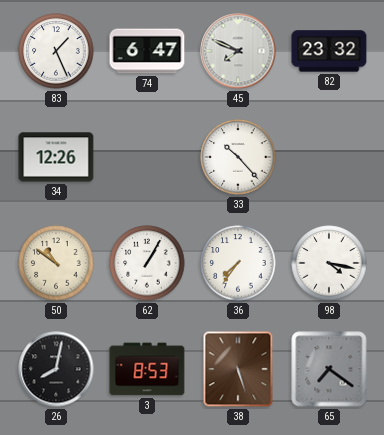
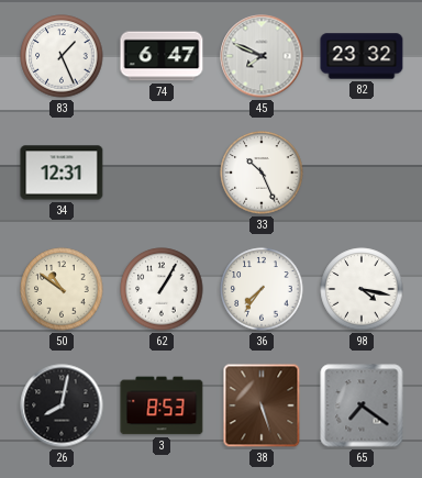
34: 12:26 -> 12:31
33: 10:23 -> 10:26
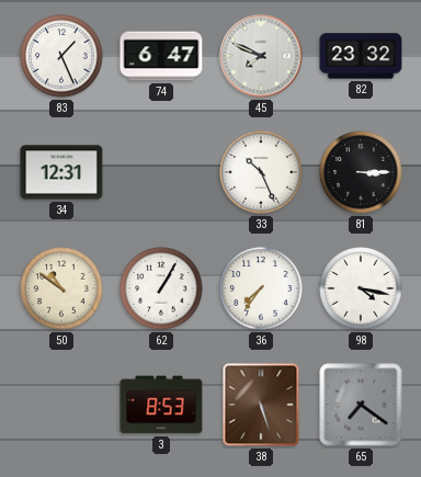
81: none -> 3:15
26: 8:02 -> none
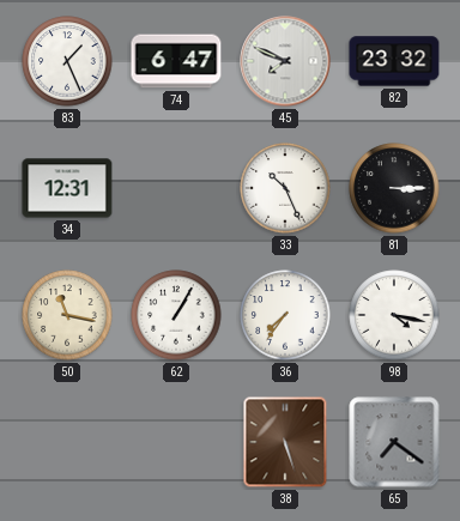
50: 10:51 -> 11:17
3: 8:53 -> none
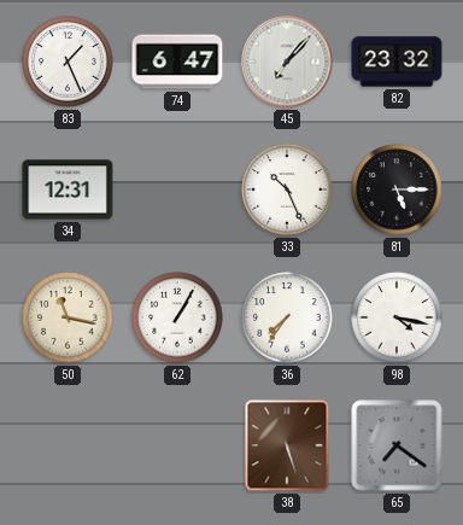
45: 7:49 -> 7:07
81: 3:15 -> 5:15
